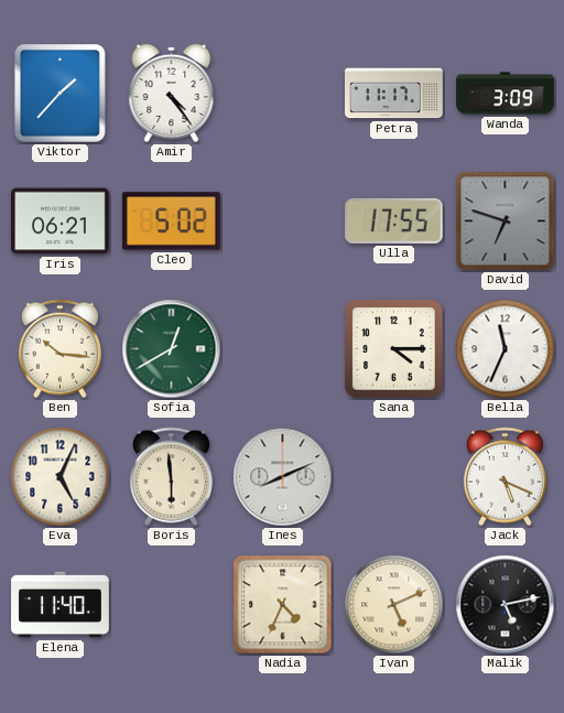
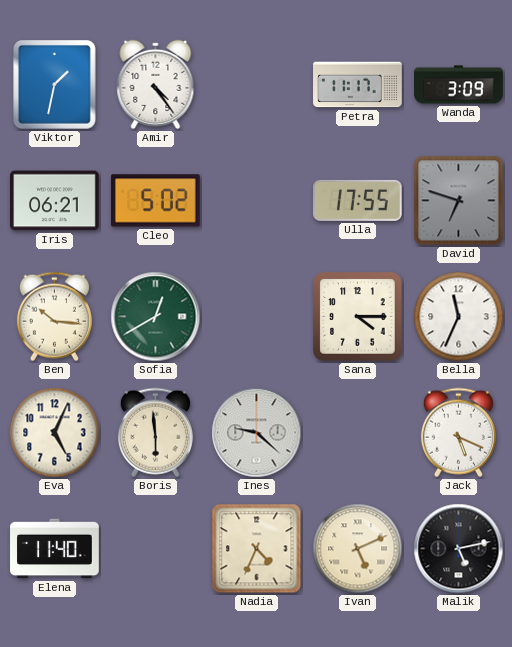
Viktor: 1:37 -> 1:32
Ines: 8:11 -> 9:22
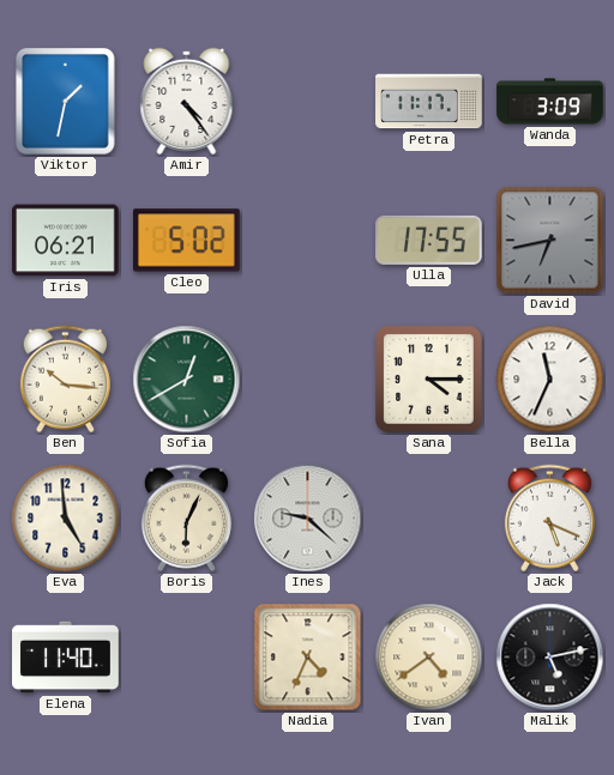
David: 6:48 -> 6:43
Eva: 5:04 -> 4:59
Boris: 5:59 -> 6:04
Ivan: 5:11 -> 4:39
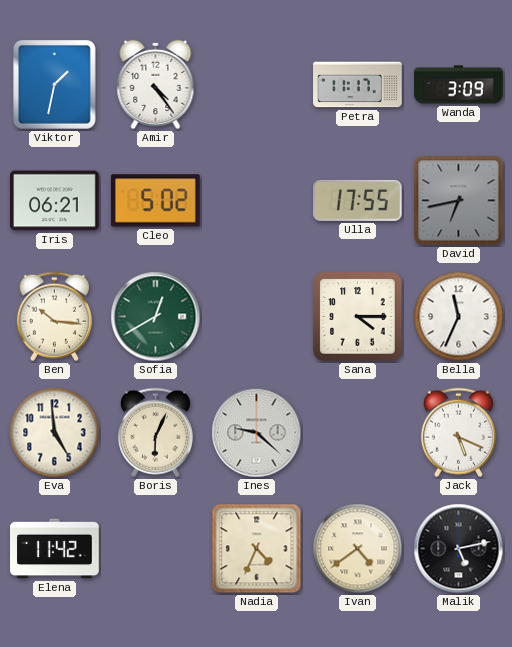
Elena: 11:40 -> 11:42
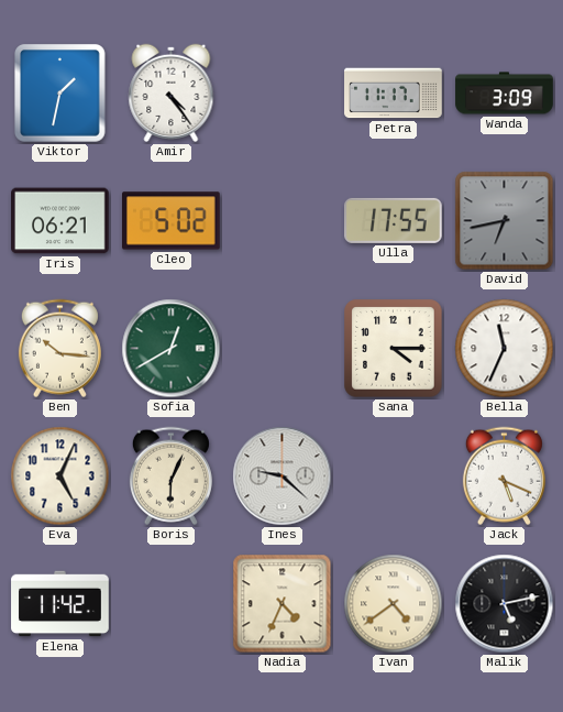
Eva: 4:59 -> 5:04
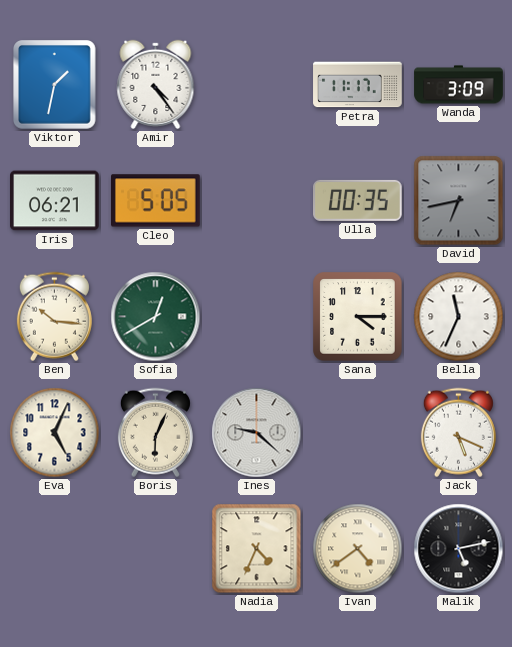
Cleo: 5:02 -> 5:05
Ulla: 17:55 -> 00:35
Elena: 11:42 -> none
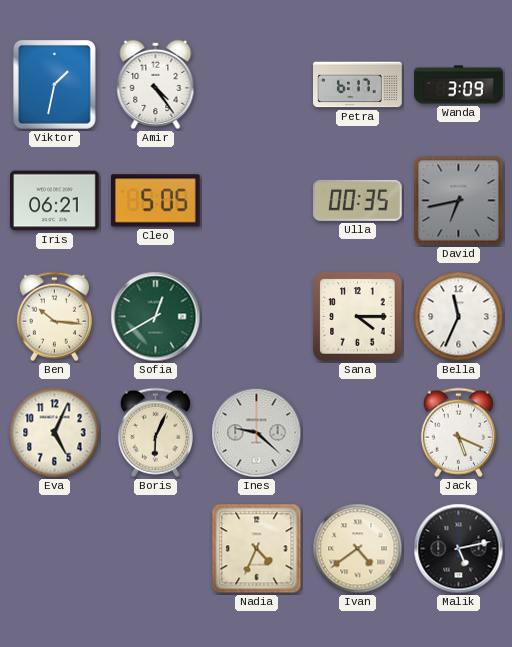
Petra: 11:17 -> 6:17
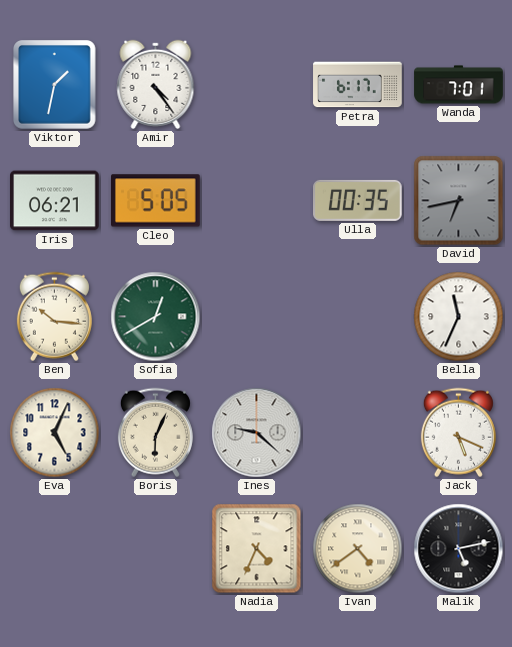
Wanda: 3:09 -> 7:01
Sana: 4:15 -> none
